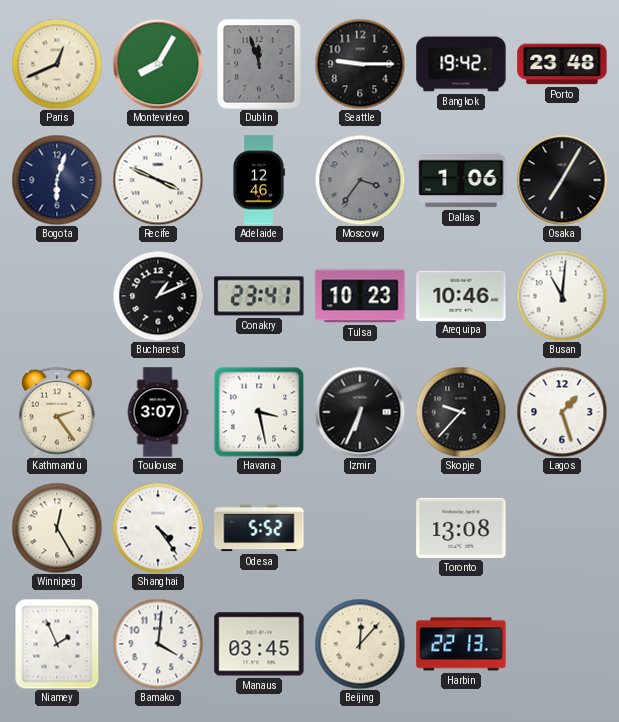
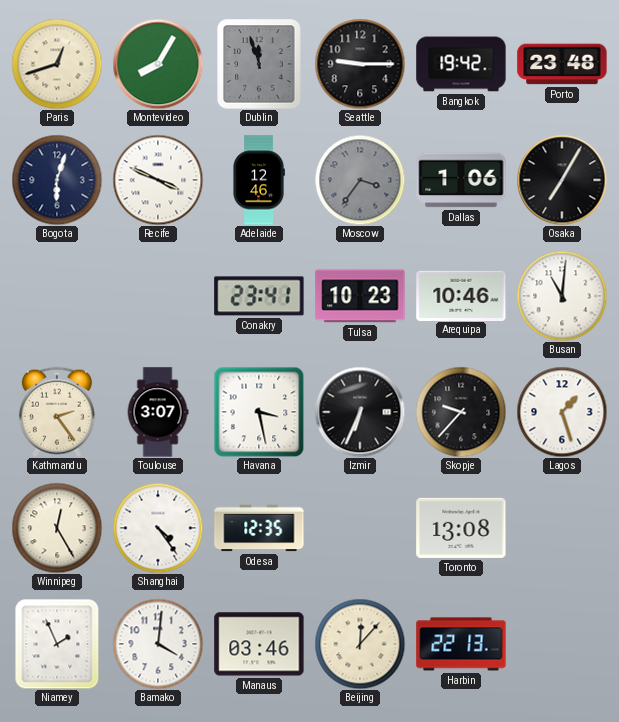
Paris: 12:41 -> 12:42
Bucharest: 1:11 -> none
Odesa: 5:52 -> 12:35
Manaus: 03:45 -> 03:46
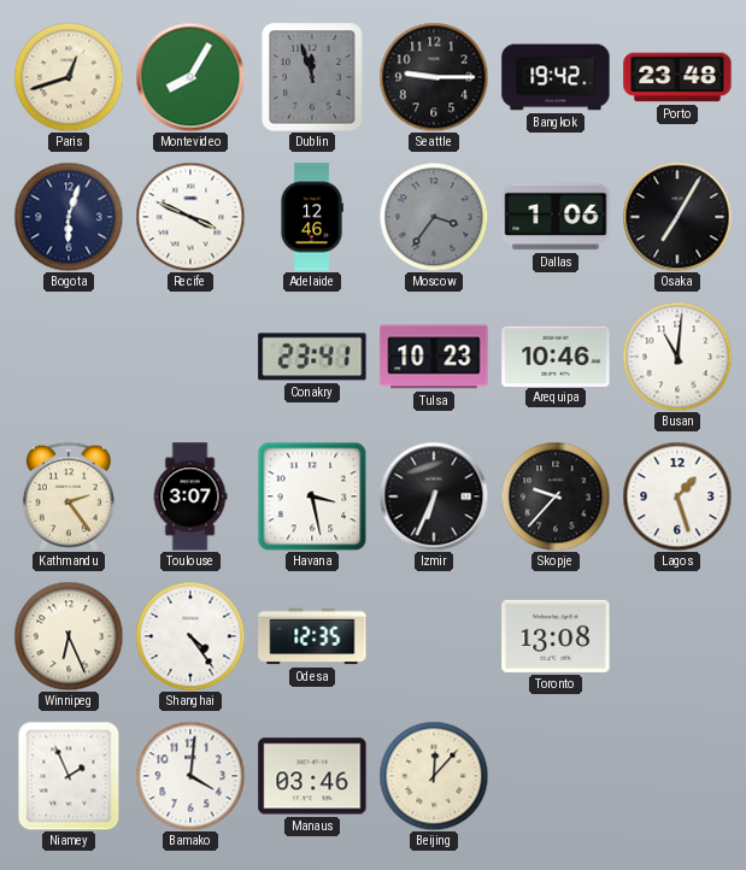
Winnipeg: 12:25 -> 6:26
Harbin: 22:13 -> none
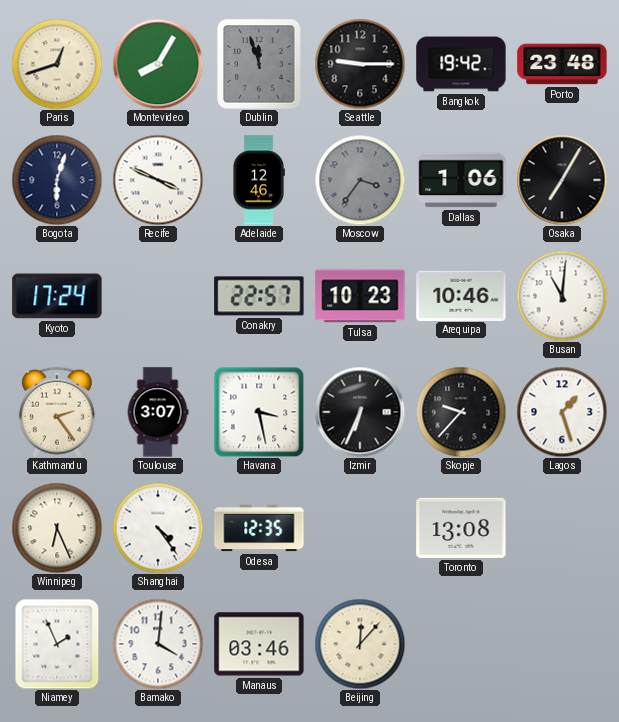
Kyoto: none -> 17:24
Conakry: 23:41 -> 22:57
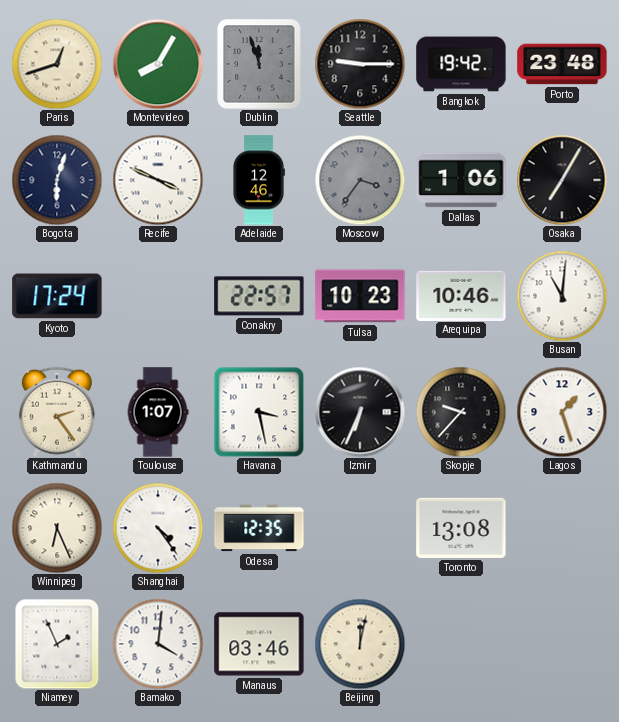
Toulouse: 3:07 -> 1:07
Beijing: 12:07 -> 12:02
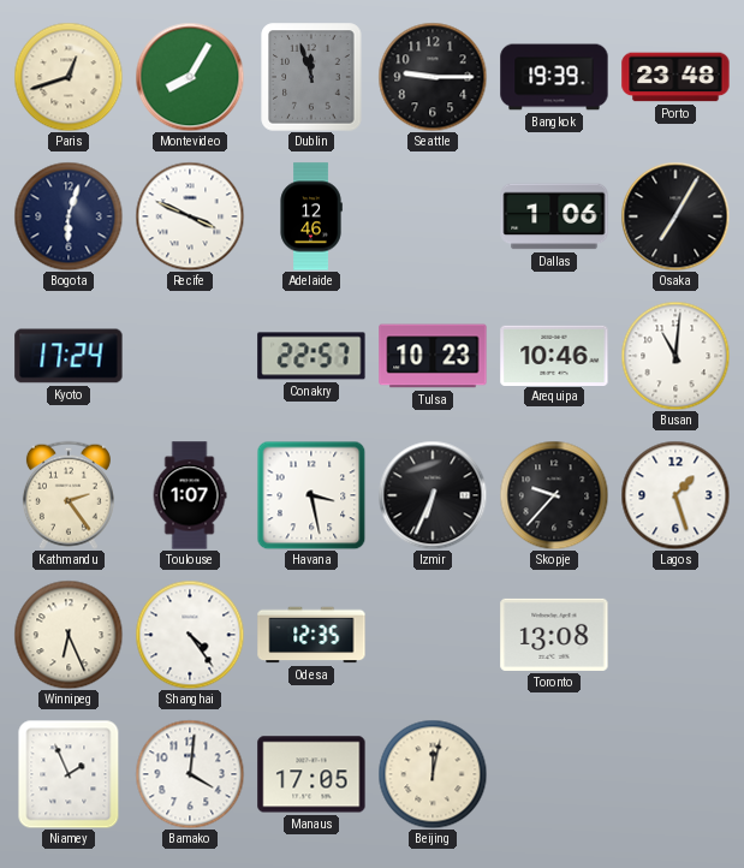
Bangkok: 19:42 -> 19:39
Moscow: 3:36 -> none
Manaus: 03:46 -> 17:05
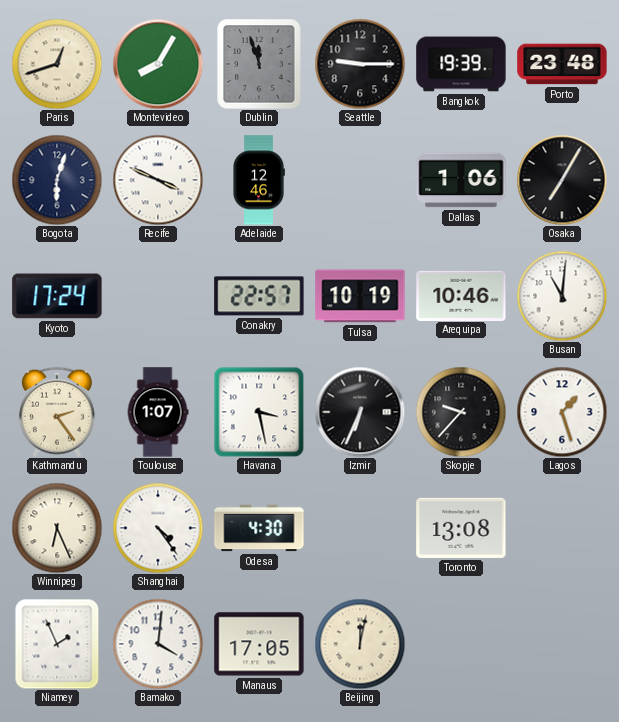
Tulsa: 10:23 -> 10:19
Odesa: 12:35 -> 4:30
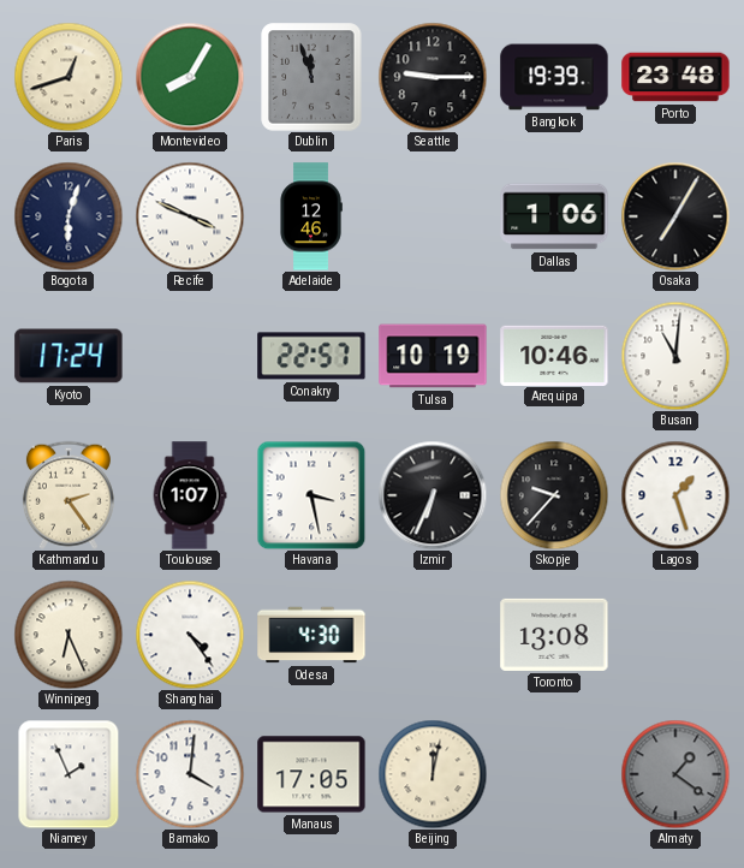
Almaty: none -> 1:21
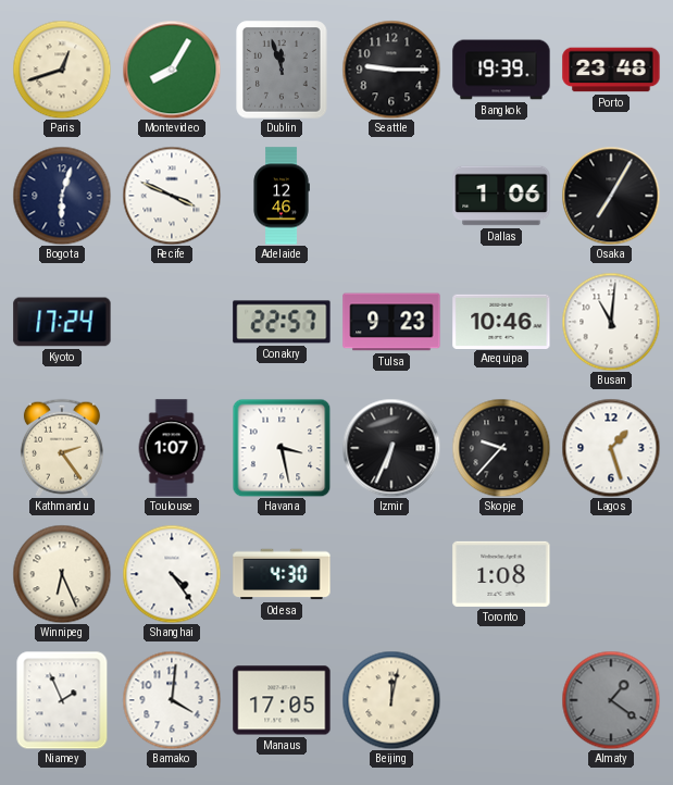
Tulsa: 10:19 -> 9:23
Toronto: 13:08 -> 1:08
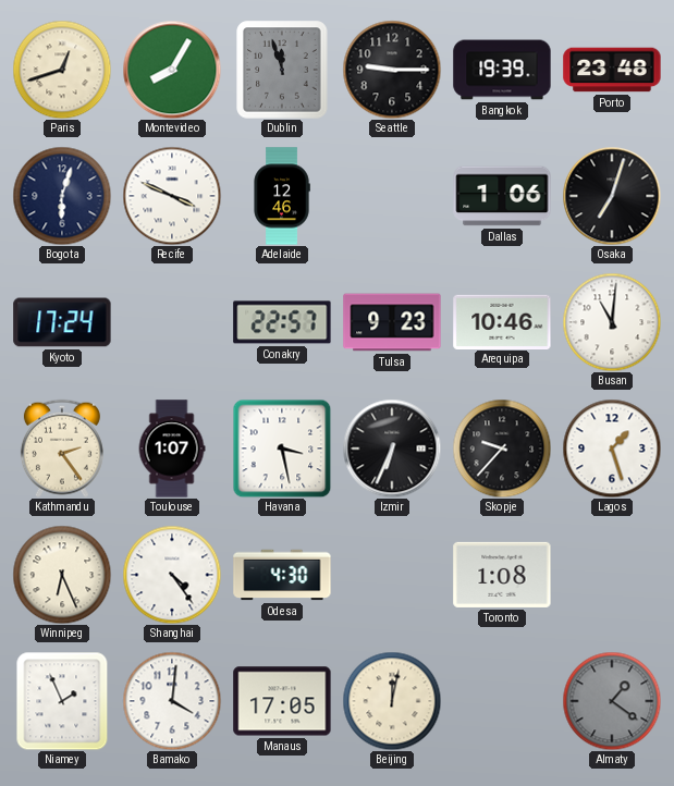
Osaka: 7:05 -> 7:03
